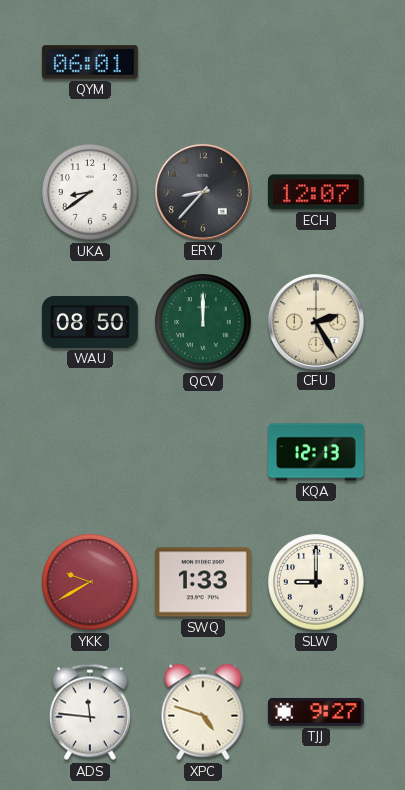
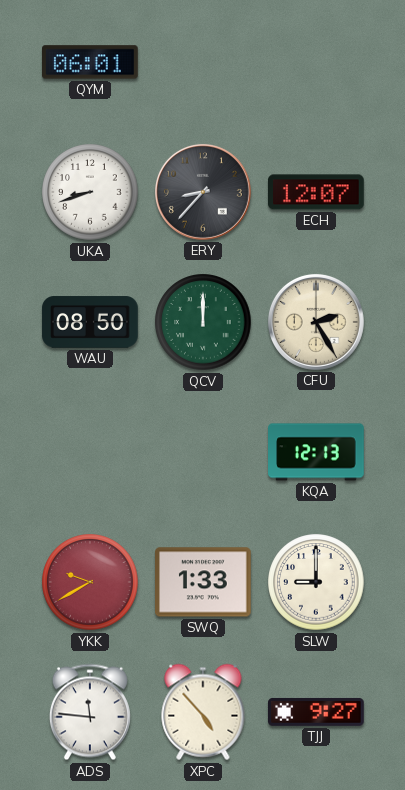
UKA: 8:39 -> 8:42
XPC: 4:48 -> 4:53
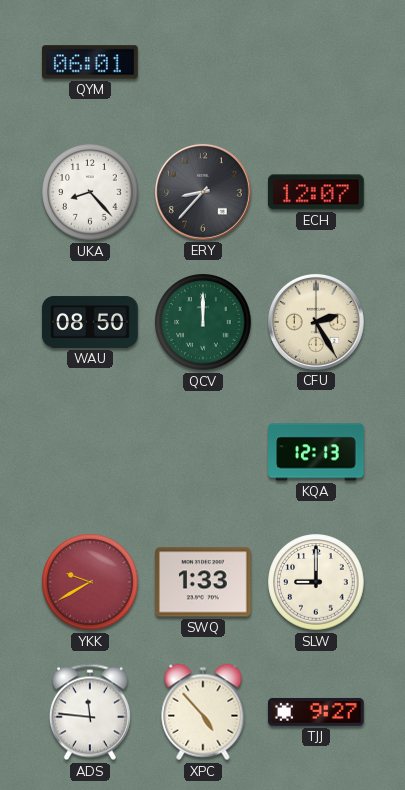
UKA: 8:42 -> 8:23
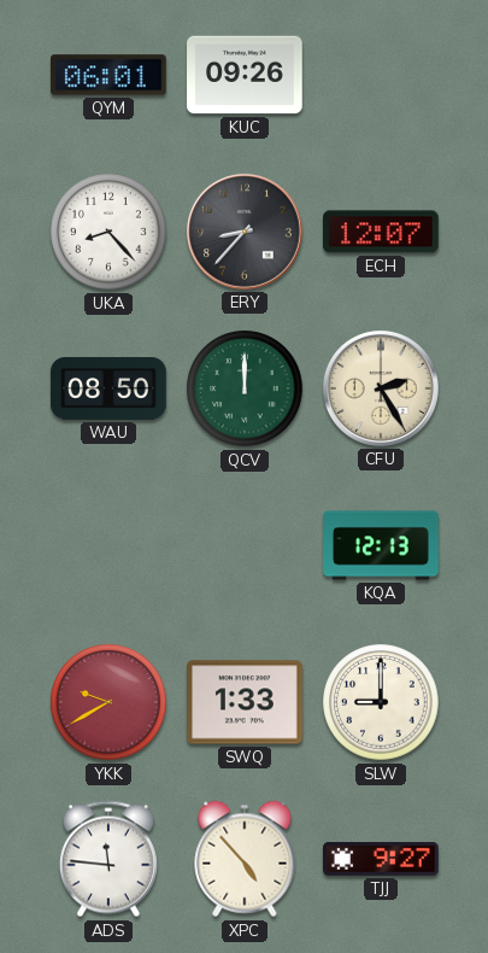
KUC: none -> 09:26
